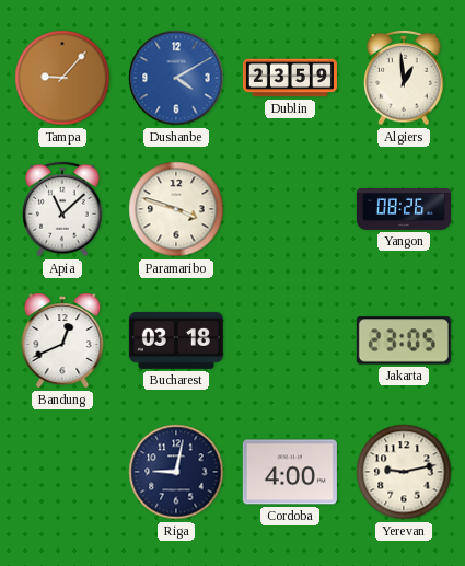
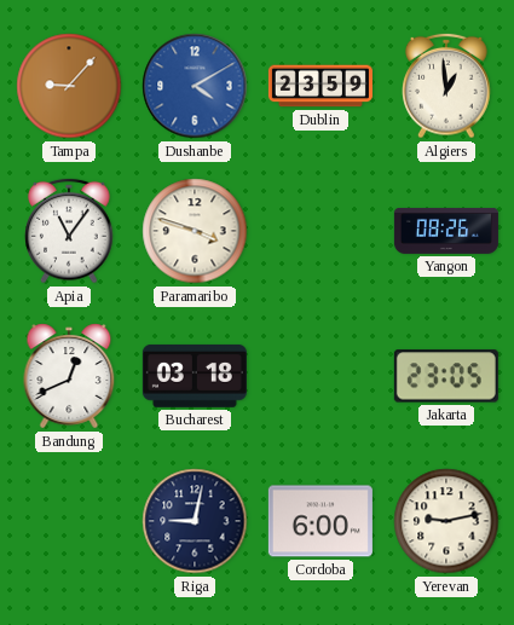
Apia: 11:08 -> 11:06
Cordoba: 4:00 -> 6:00
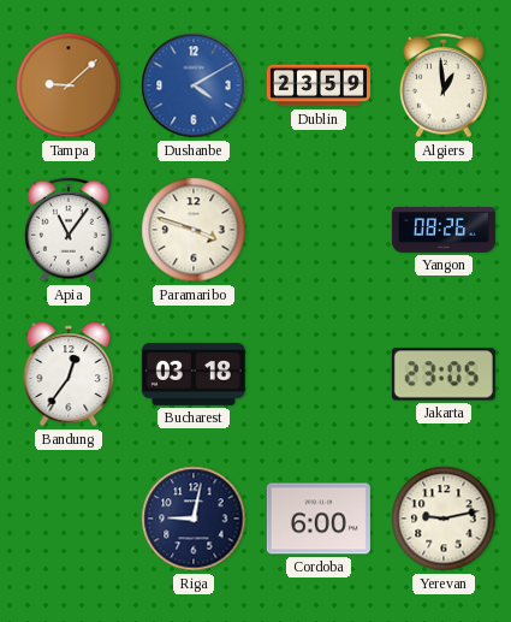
Tampa: 9:07 -> 9:08
Bandung: 12:41 -> 12:36
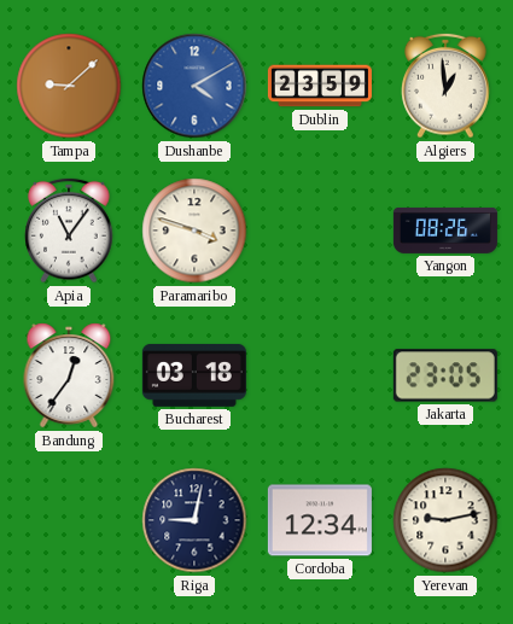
Cordoba: 6:00 -> 12:34
